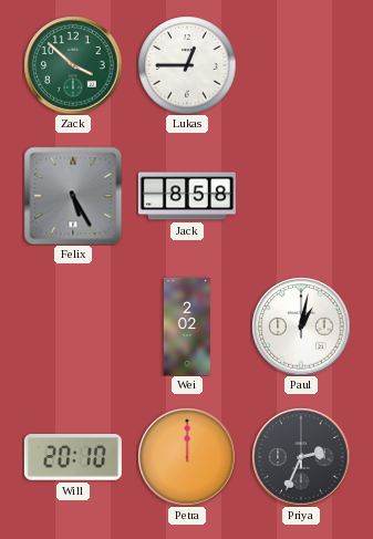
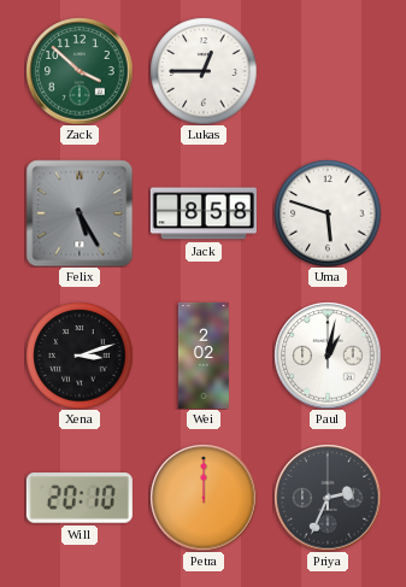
Uma: none -> 5:48
Xena: none -> 3:12
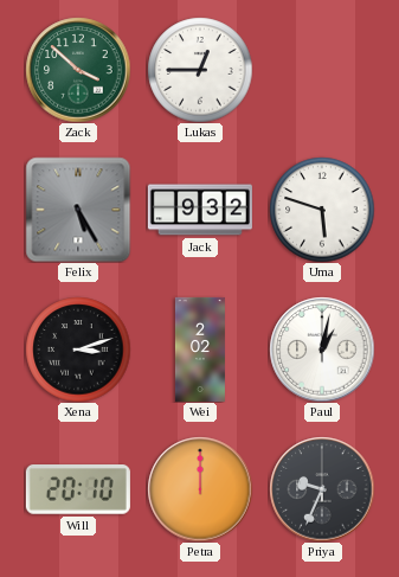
Jack: 8:58 -> 9:32
Priya: 2:34 -> 9:34
